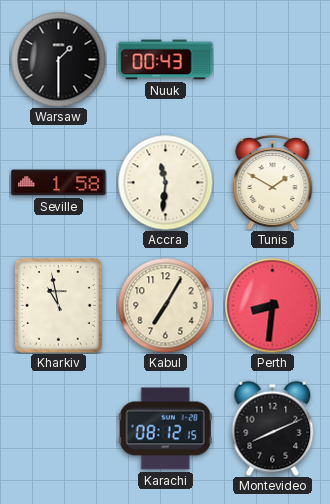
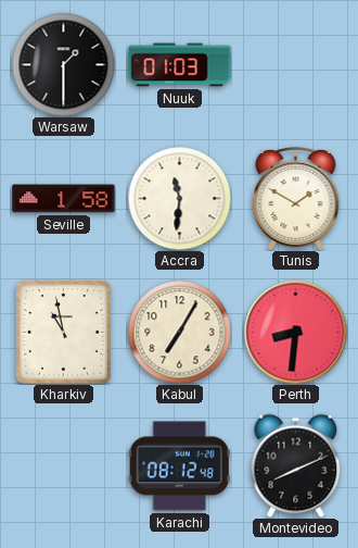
Nuuk: 00:43 -> 01:03
Karachi: 08:12:15 -> 08:12:48
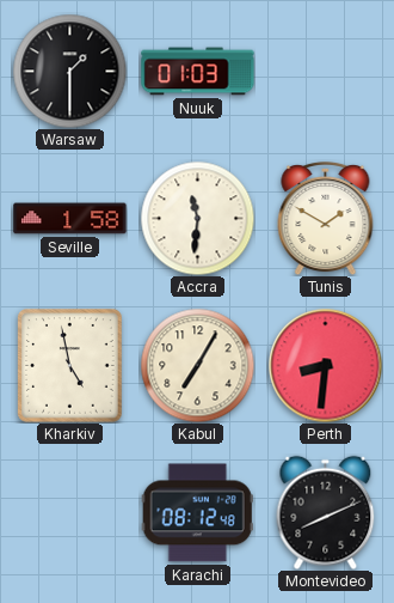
Kharkiv: 10:58 -> 4:58
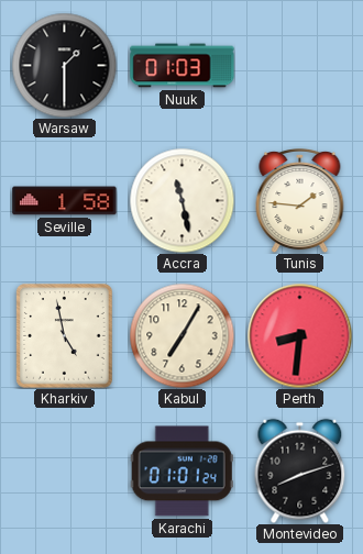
Accra: 11:31 -> 11:28
Tunis: 1:50 -> 1:46
Karachi: 08:12 -> 01:01
Montevideo: 8:11 -> 8:12
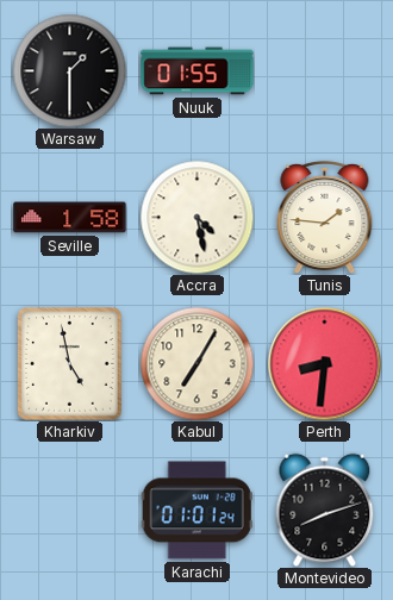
Nuuk: 01:03 -> 01:55
Accra: 11:28 -> 4:28
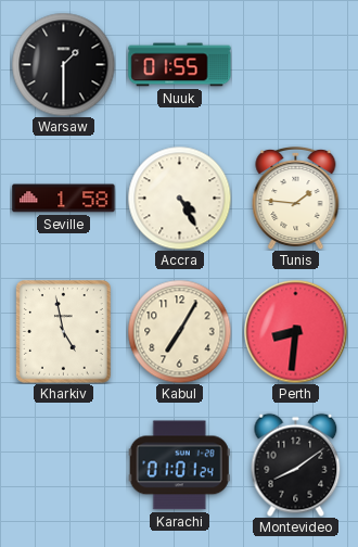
Accra: 4:28 -> 4:25
Montevideo: 8:12 -> 8:09
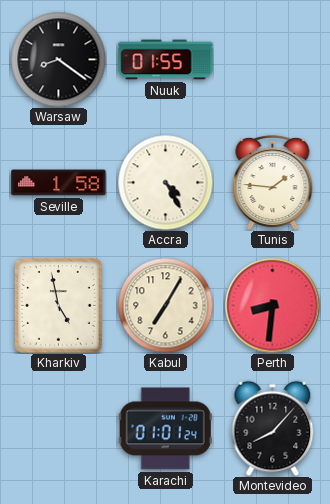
Warsaw: 1:30 -> 8:21
Montevideo: 8:09 -> 8:07
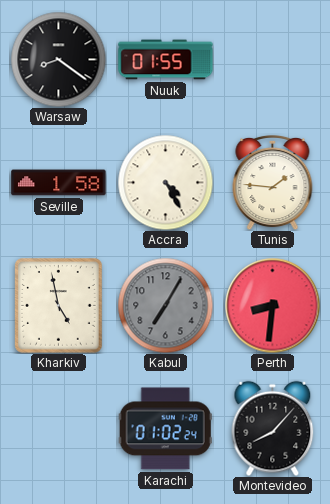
Kabul dial: cream -> grey
Karachi: 01:01 -> 01:02
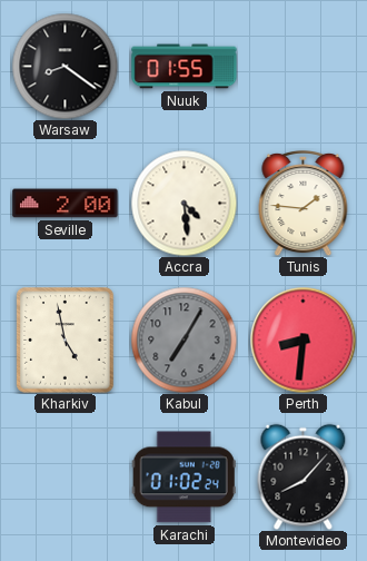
Seville: 1:58 -> 2:00
Accra: 4:25 -> 4:29
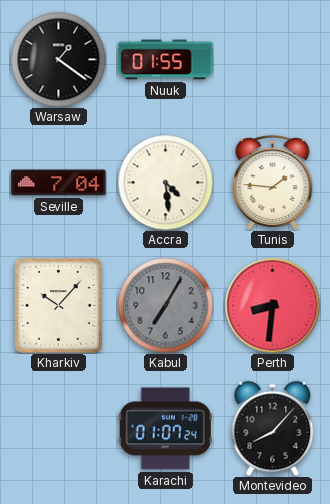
Warsaw: 8:21 -> 1:21
Seville: 2:00 -> 7:04
Kharkiv: 4:58 -> 10:07
Karachi: 01:02 -> 01:07
